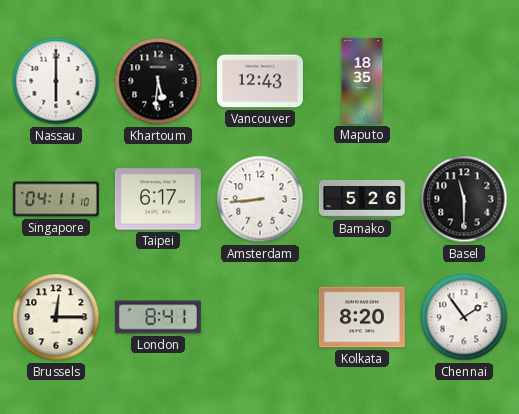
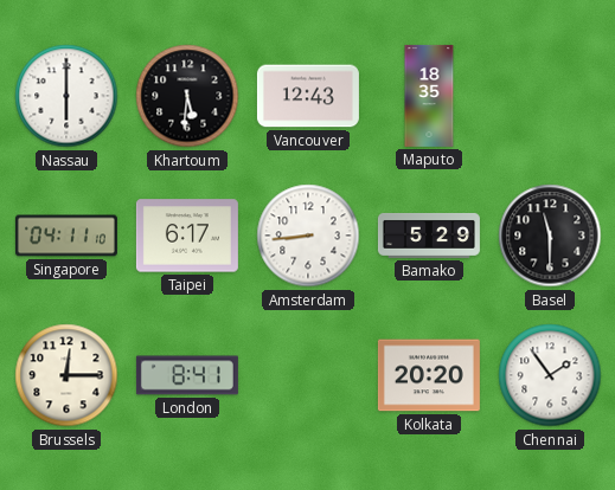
Bamako: 5:26 -> 5:29
Kolkata: 8:20 -> 20:20
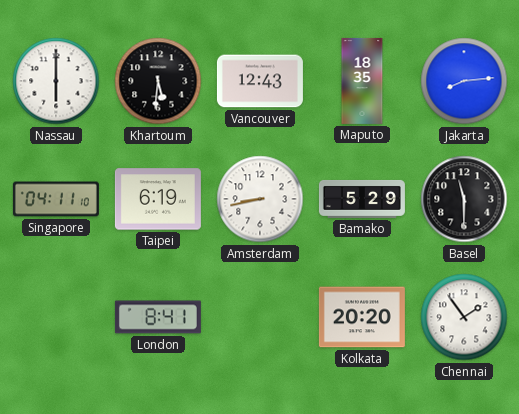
Jakarta: none -> 8:14
Taipei: 6:17 -> 6:19
Amsterdam: 8:44 -> 8:43
Brussels: 12:15 -> none
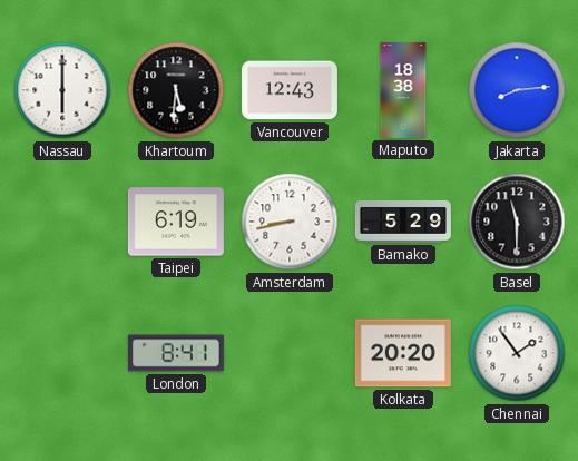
Maputo: 18:35 -> 18:38
Singapore: 04:11 -> none
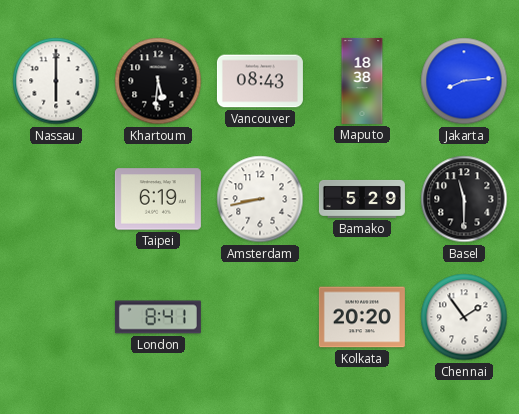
Vancouver: 12:43 -> 08:43
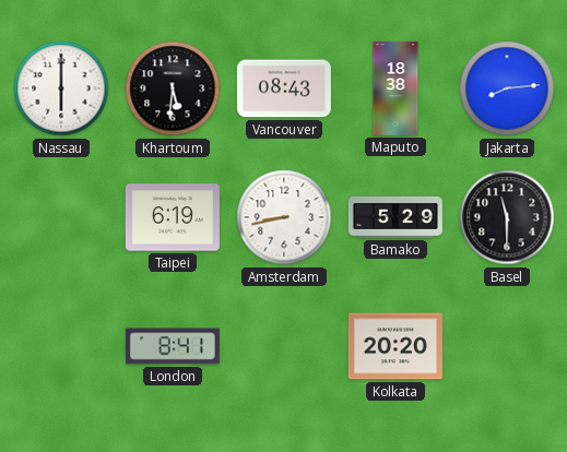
Chennai: 1:54 -> none
